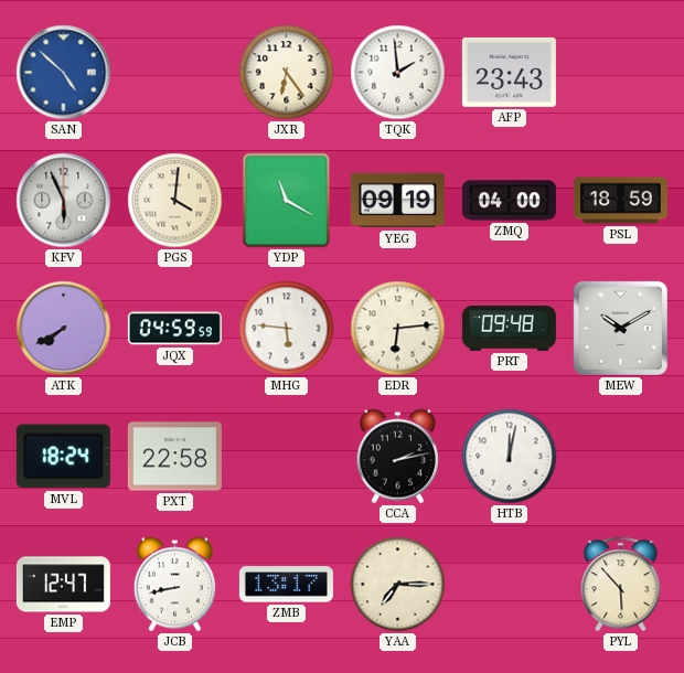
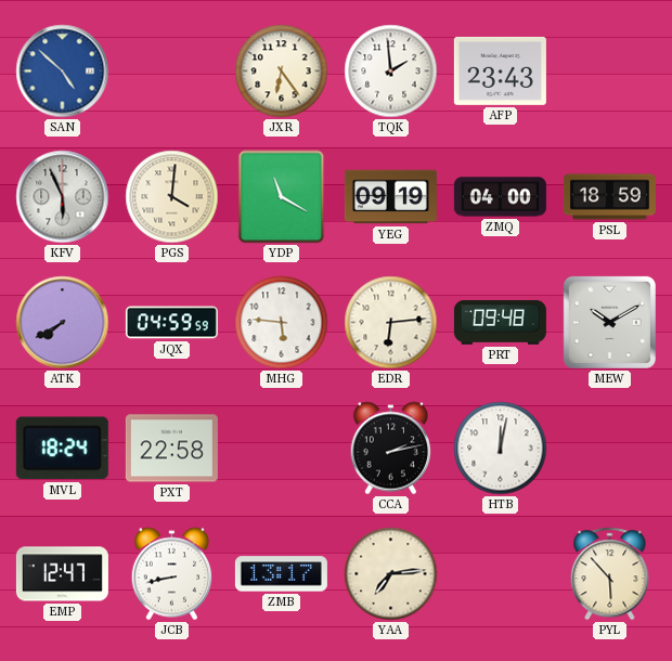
YAA: 7:15 -> 7:14
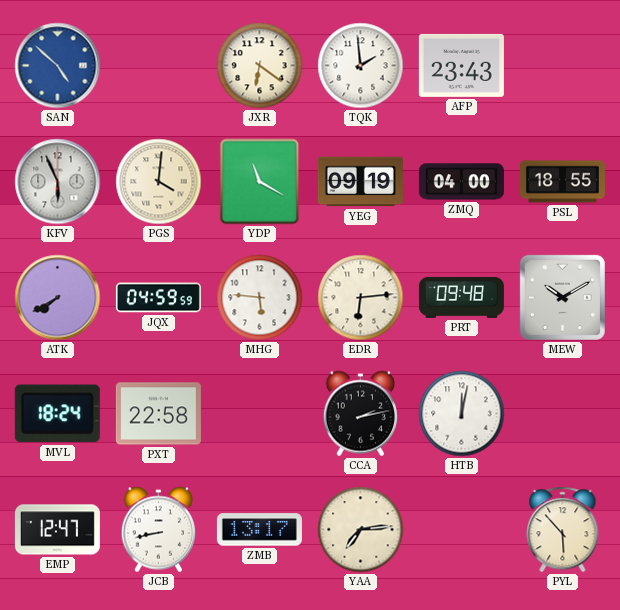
JXR: 6:24 -> 6:21
PSL: 18:59 -> 18:55
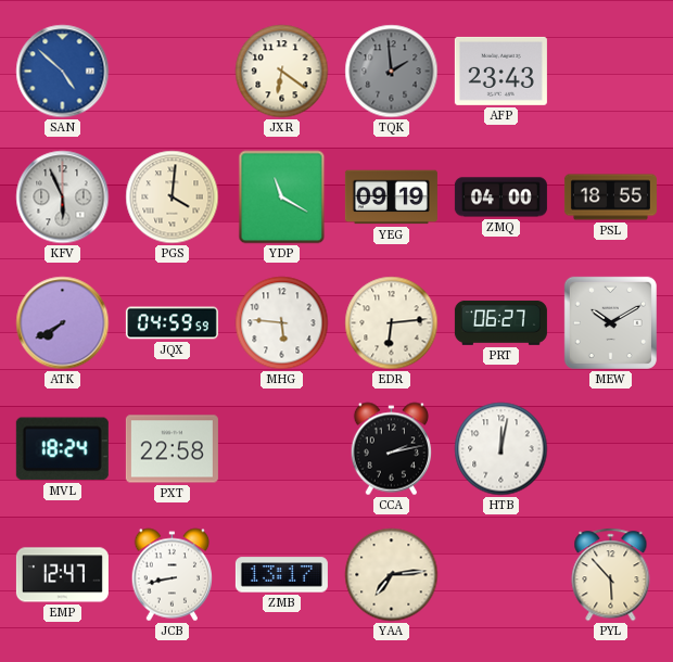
TQK dial: white -> grey
PRT: 09:48 -> 06:27
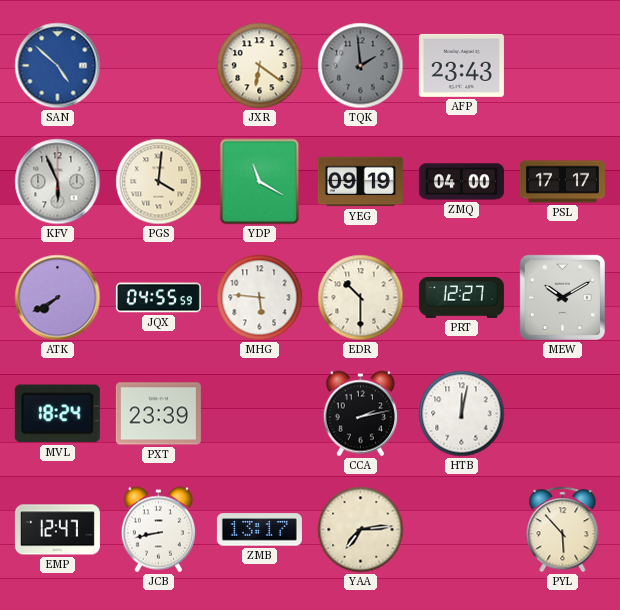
PSL: 18:55 -> 17:17
JQX: 04:59 -> 04:55
EDR: 6:14 -> 10:30
PRT: 06:27 -> 12:27
PXT: 22:58 -> 23:39
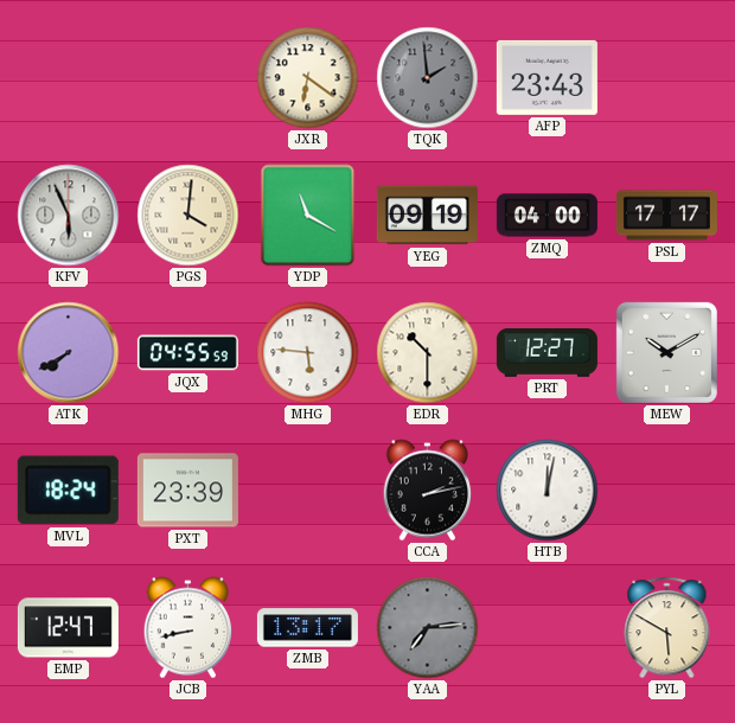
SAN: 4:52 -> none
YAA dial: cream -> grey
PYL: 5:53 -> 5:50
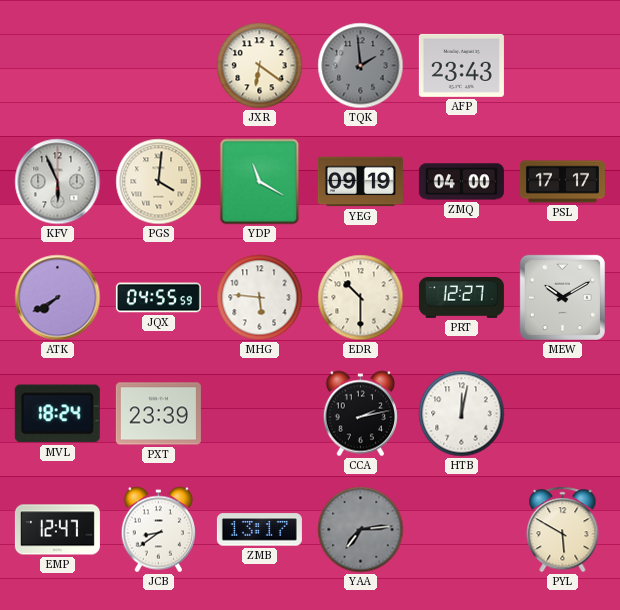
JCB: 8:43 -> 8:39
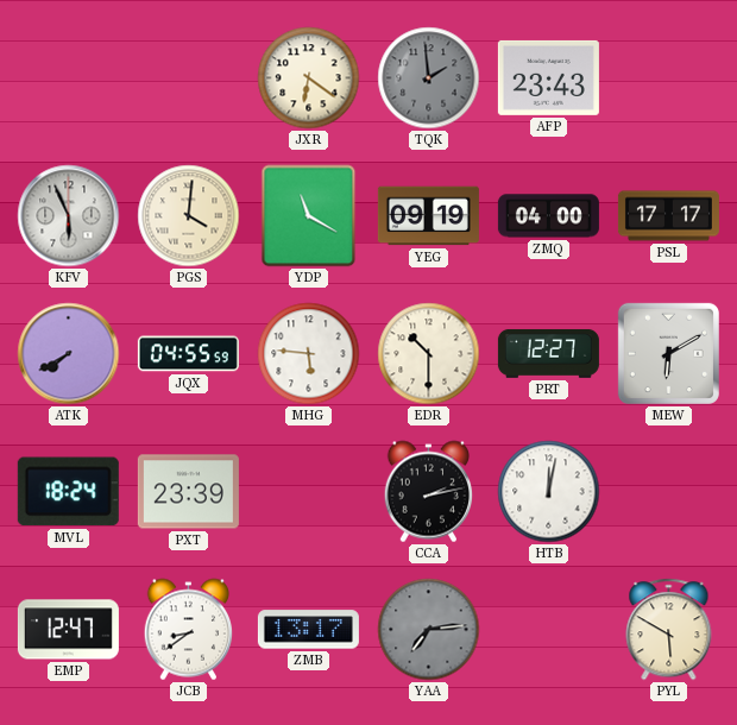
MEW: 10:10 -> 6:10
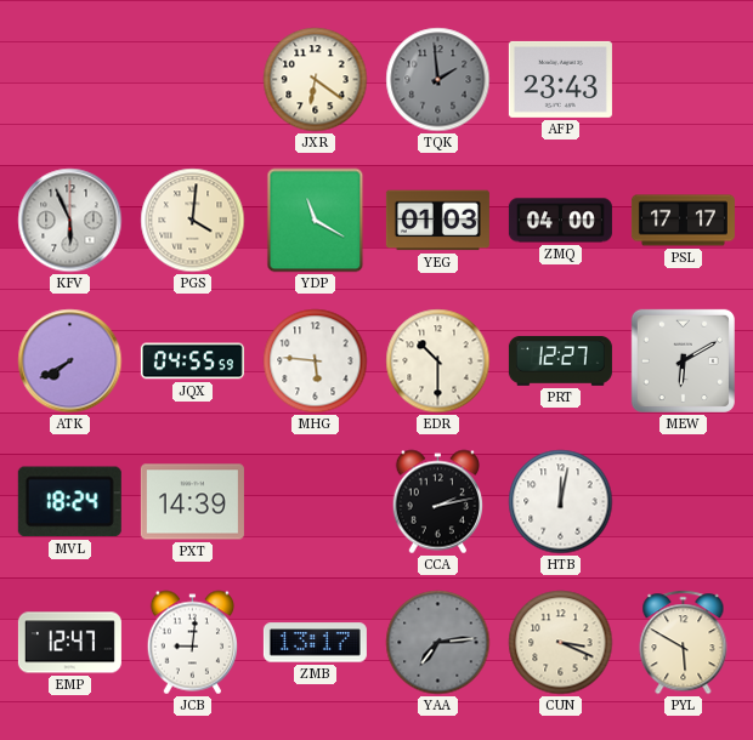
YEG: 09:19 -> 01:03
PXT: 23:39 -> 14:39
JCB: 8:39 -> 9:01
CUN: none -> 3:19
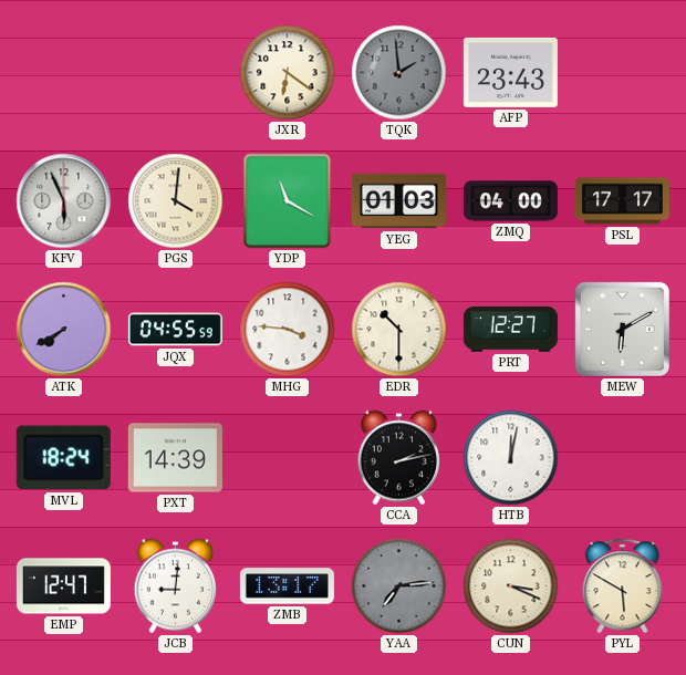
MHG: 5:46 -> 3:46
